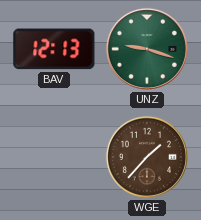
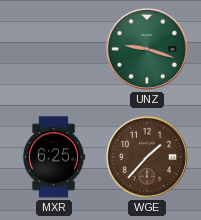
BAV: 12:13 -> none
MXR: none -> 6:25
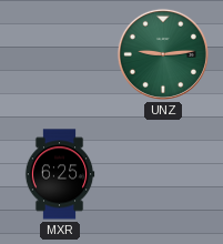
UNZ: 9:18 -> 9:14
WGE: 1:37 -> none
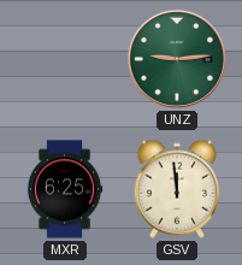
GSV: none -> 11:59
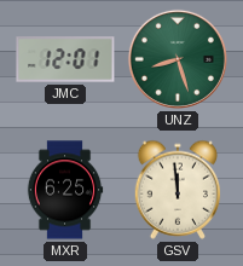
JMC: none -> 12:01
UNZ: 9:14 -> 8:27
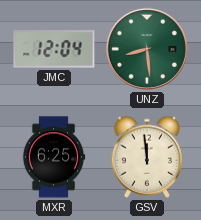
JMC: 12:01 -> 12:04
UNZ: 8:27 -> 8:29
